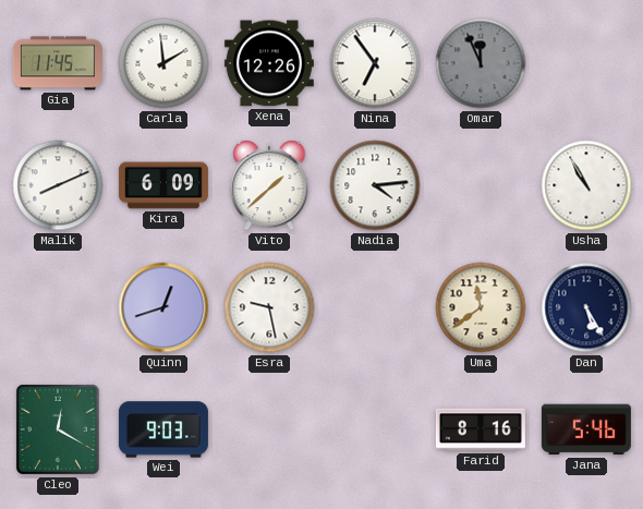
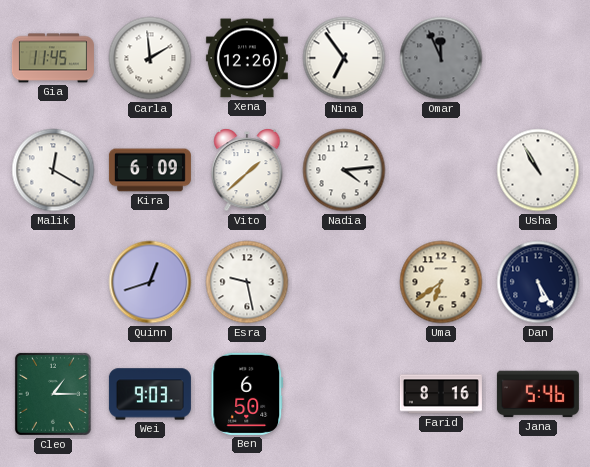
Malik: 8:11 -> 12:20
Uma: 11:39 -> 6:39
Cleo: 12:20 -> 1:15
Ben: none -> 6:50
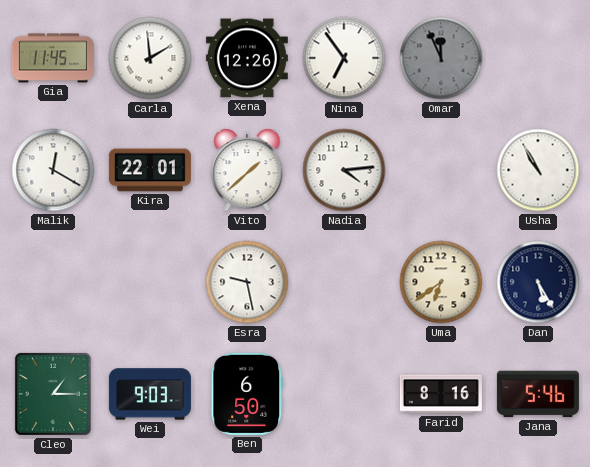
Kira: 6:09 -> 22:01
Quinn: 12:42 -> none
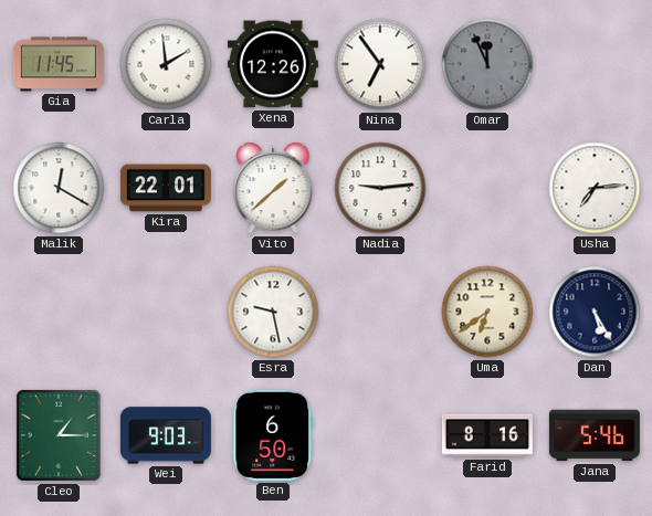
Nadia: 4:14 -> 9:14
Usha: 10:55 -> 7:14
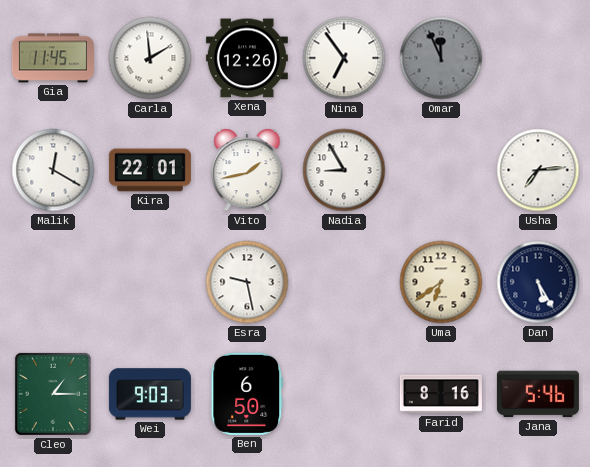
Vito: 1:38 -> 1:43
Nadia: 9:14 -> 8:55
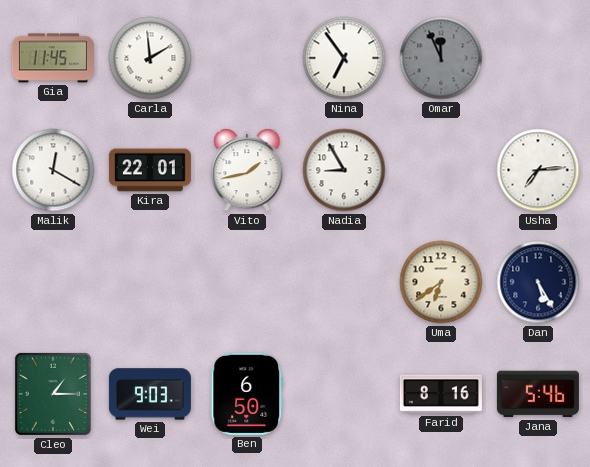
Xena: 12:26 -> none
Esra: 9:28 -> none
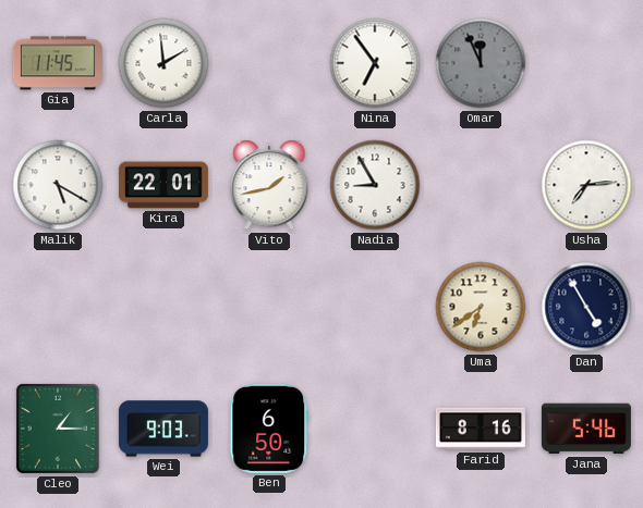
Malik: 12:20 -> 5:20
Dan: 5:25 -> 4:55
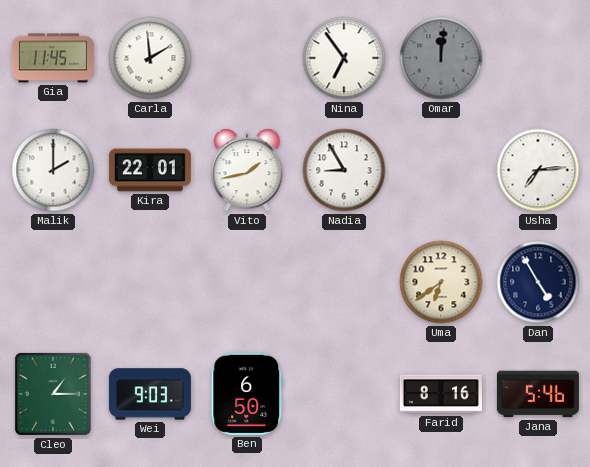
Omar: 11:56 -> 12:01
Malik: 5:20 -> 2:00
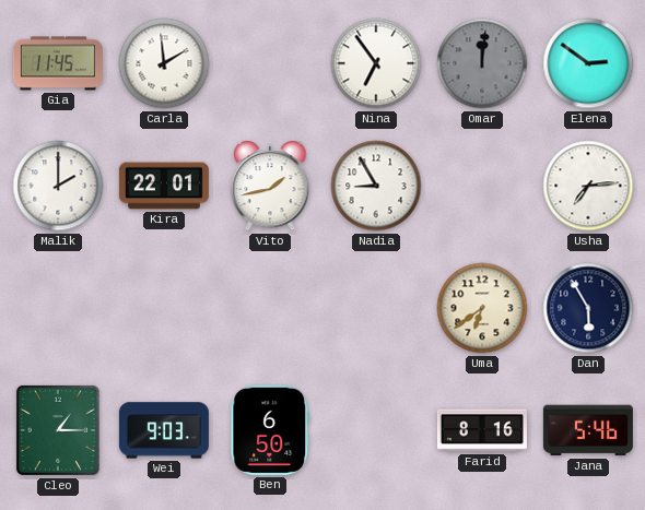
Elena: none -> 2:51
Dan: 4:55 -> 5:55
